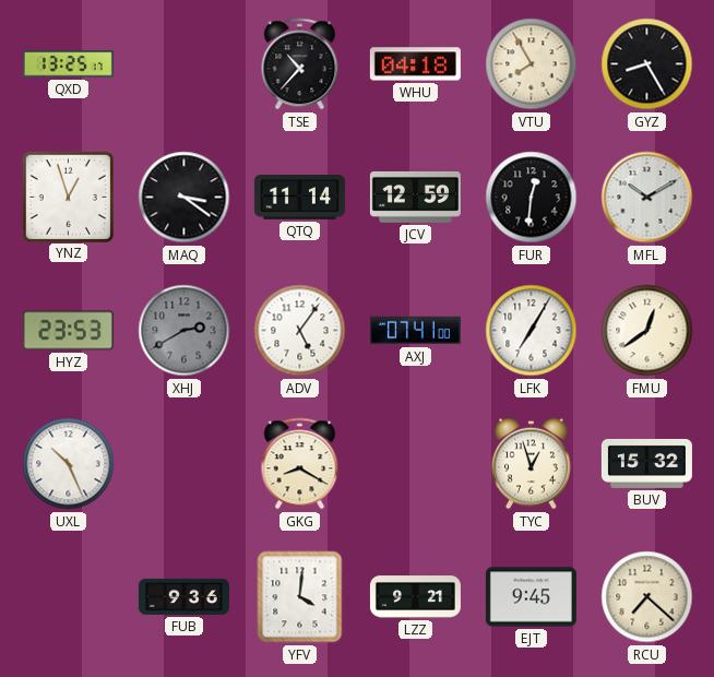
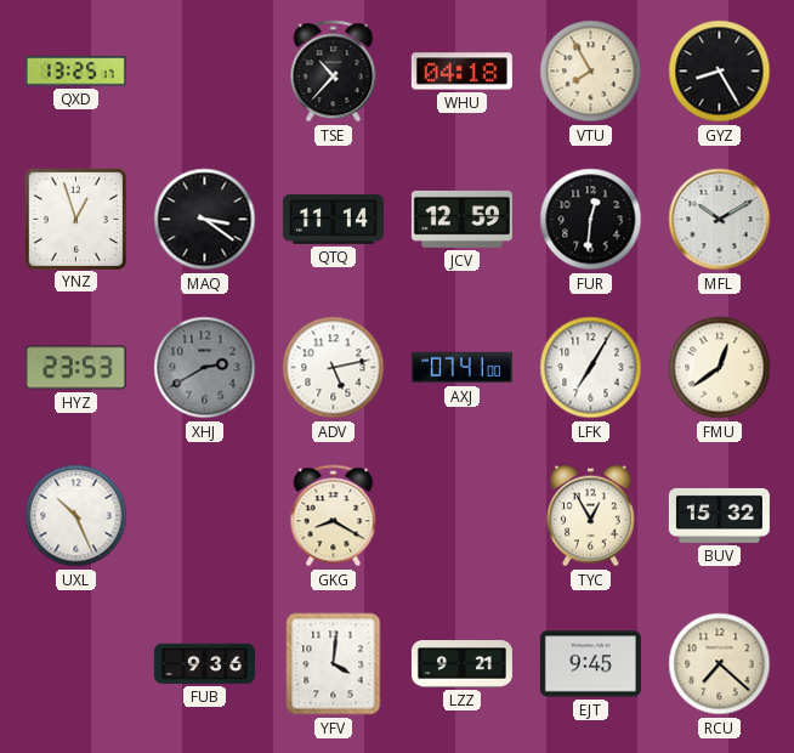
ADV: 5:06 -> 5:13
TYC: 12:57 -> 12:55
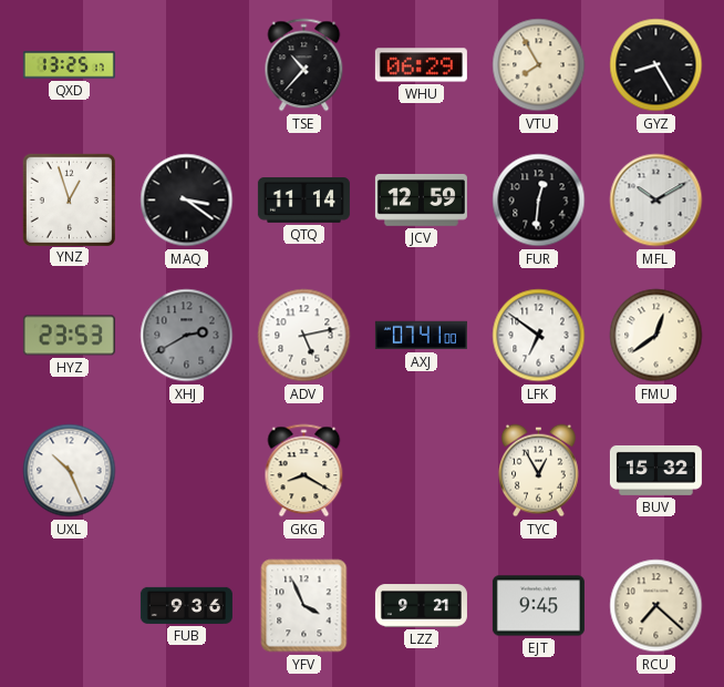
WHU: 04:18 -> 06:29
LFK: 7:05 -> 6:51
YFV: 4:01 -> 3:56
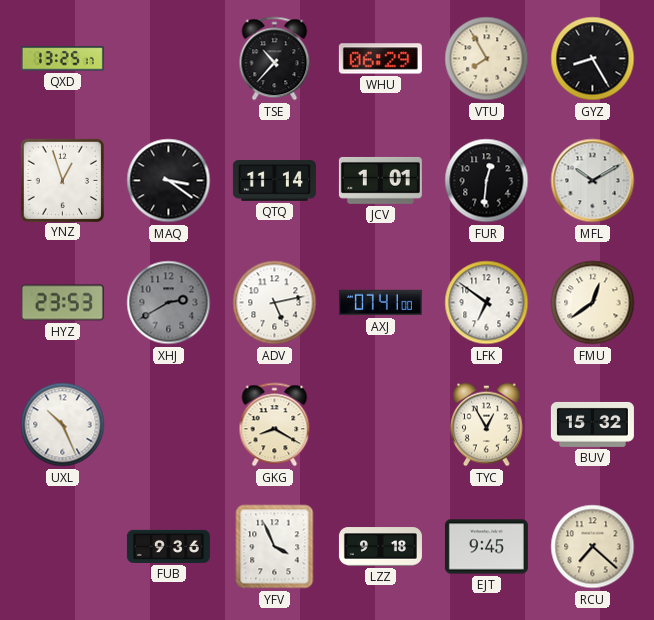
JCV: 12:59 -> 1:01
LZZ: 9:21 -> 9:18
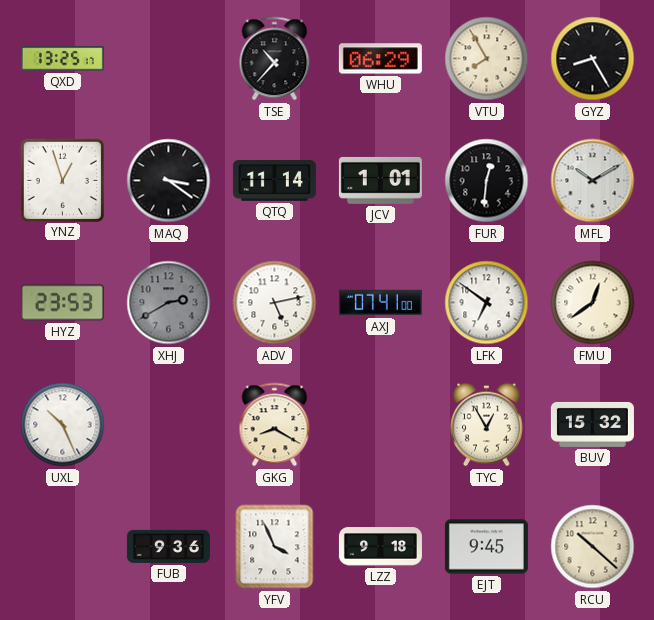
RCU: 7:22 -> 10:22
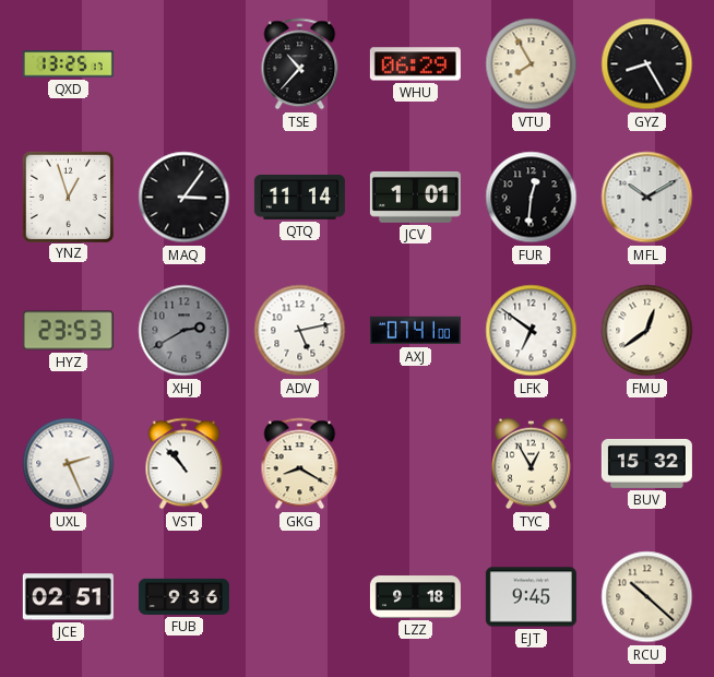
MAQ: 3:21 -> 3:06
UXL: 10:26 -> 2:26
VST: none -> 10:53
JCE: none -> 02:51
YFV: 3:56 -> none
